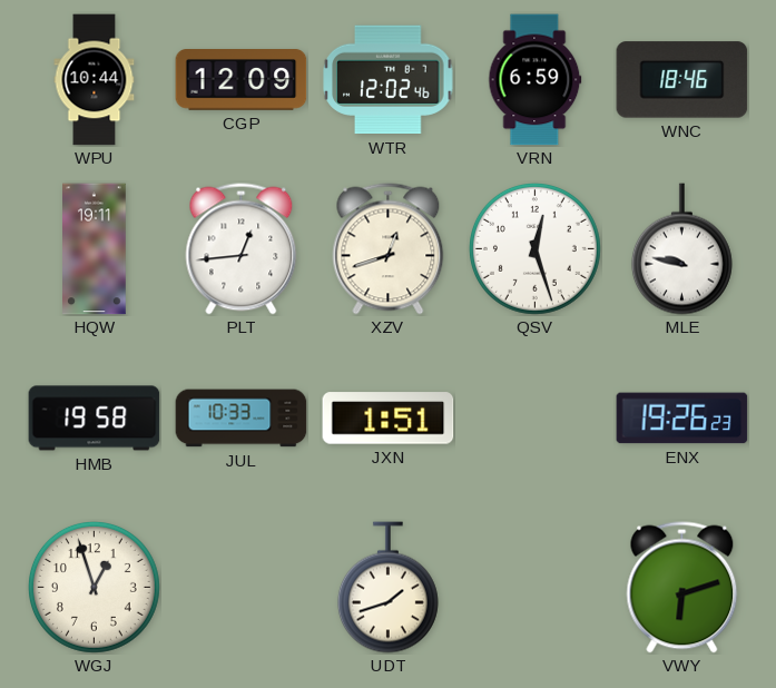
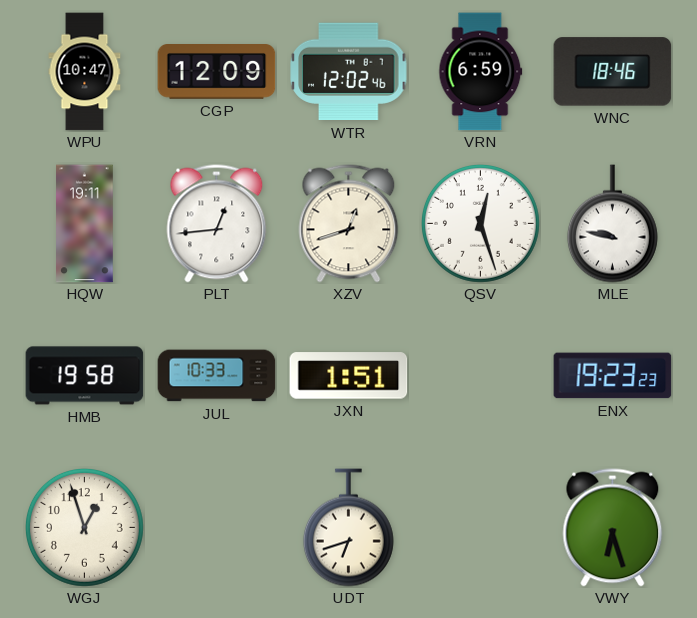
WPU: 10:44 -> 10:47
ENX: 19:26 -> 19:23
UDT: 1:42 -> 6:42
VWY: 6:12 -> 6:27
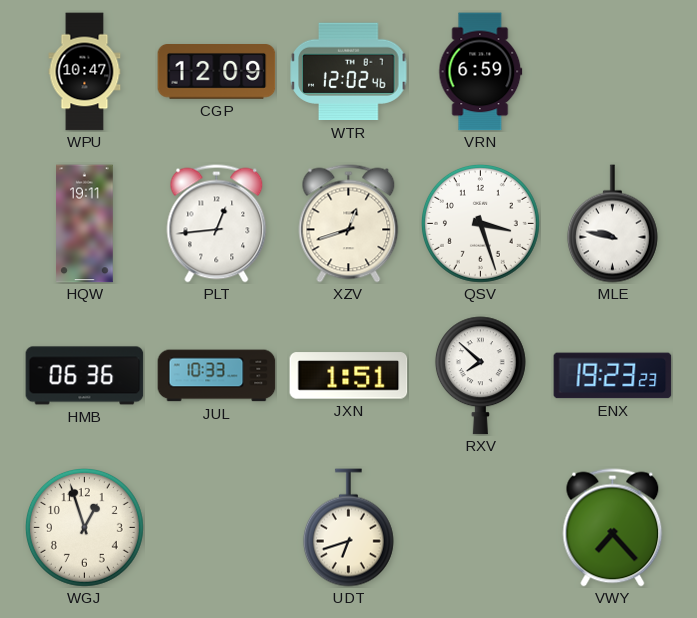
WNC: 18:46 -> none
QSV: 12:27 -> 3:27
HMB: 19:58 -> 06:36
RXV: none -> 7:52
VWY: 6:27 -> 7:23
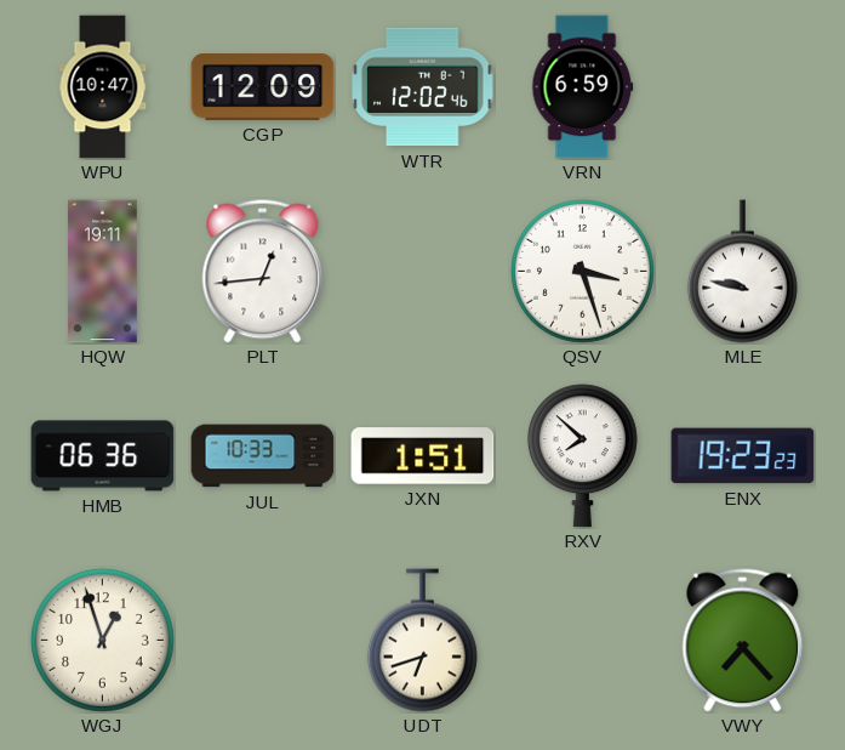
XZV: 12:42 -> none
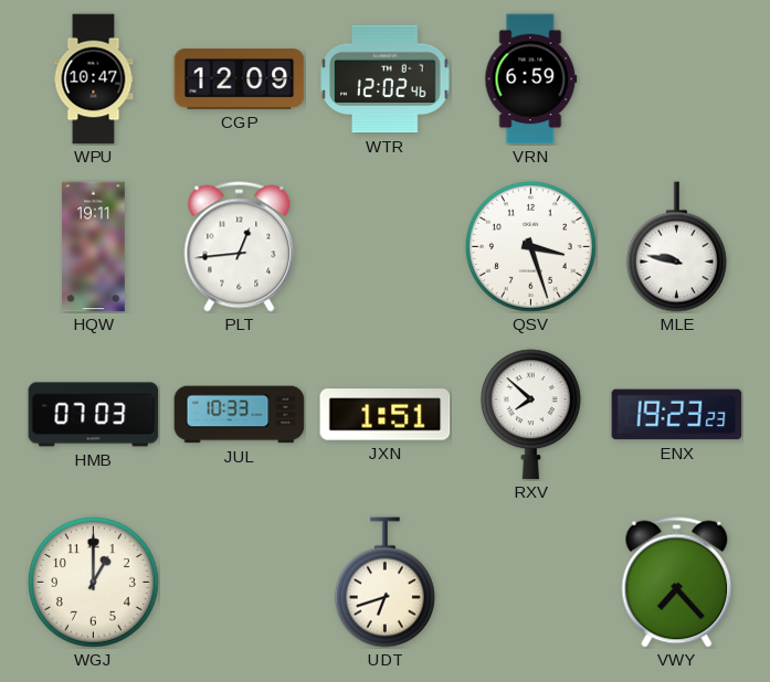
HMB: 06:36 -> 07:03
WGJ: 12:57 -> 1:00
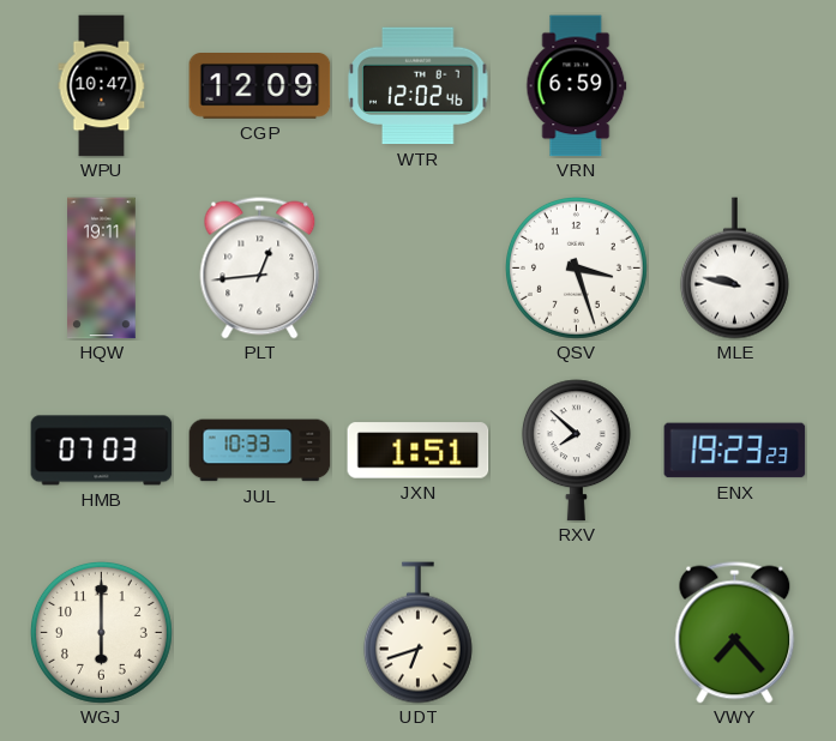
WGJ: 1:00 -> 6:00
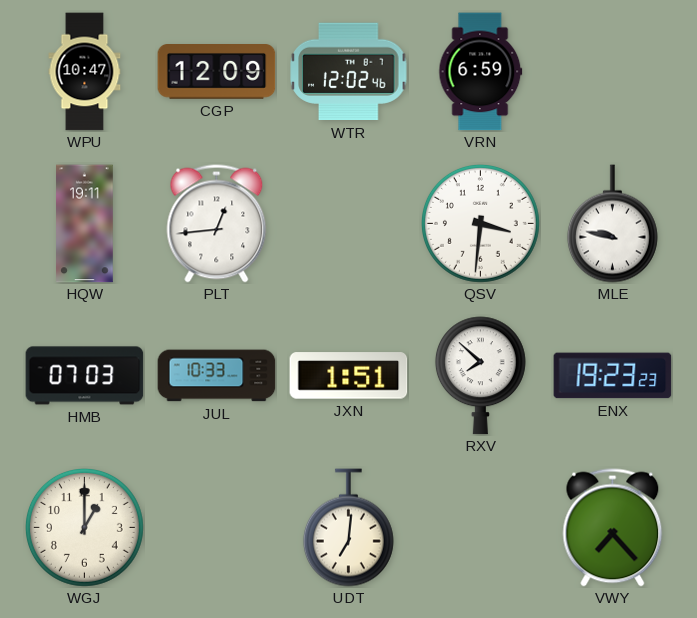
QSV: 3:27 -> 3:31
WGJ: 6:00 -> 1:00
UDT: 6:42 -> 7:01
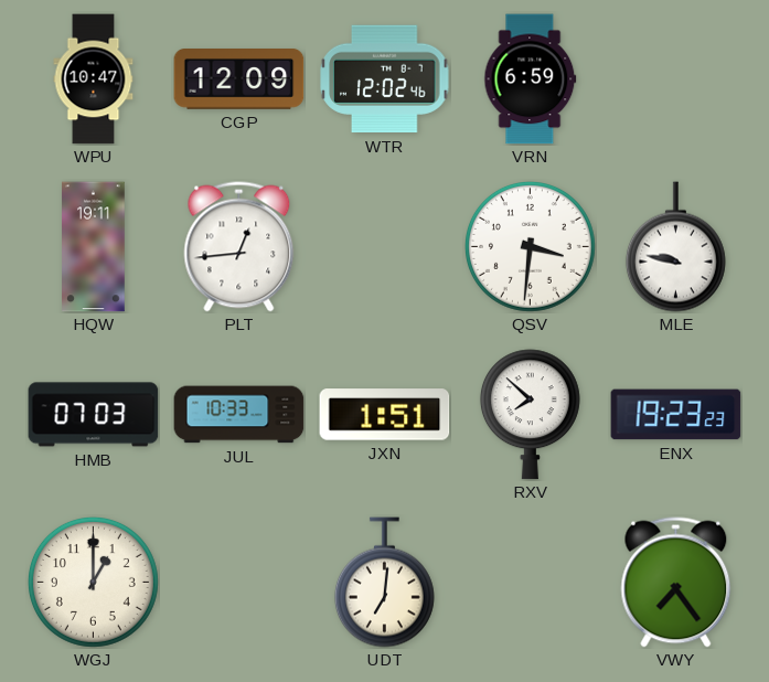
VWY: 7:23 -> 7:24
